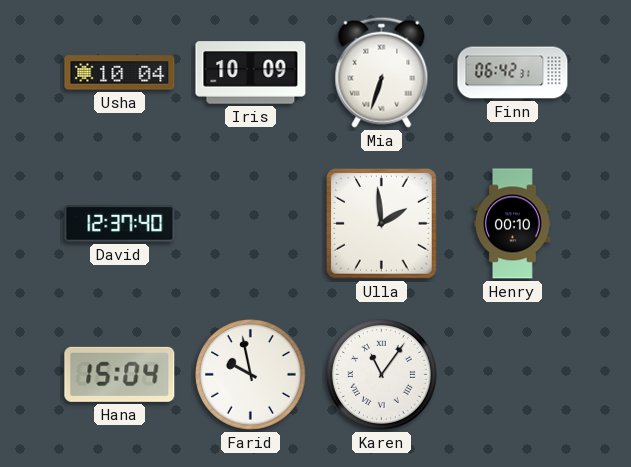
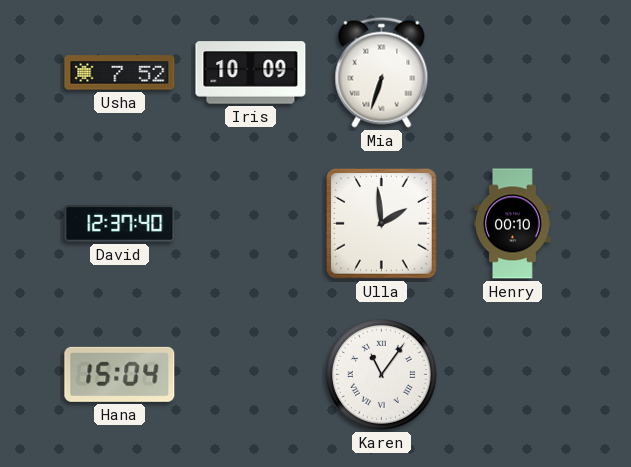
Usha: 10:04 -> 7:52
Finn: 06:42 -> none
Farid: 9:58 -> none
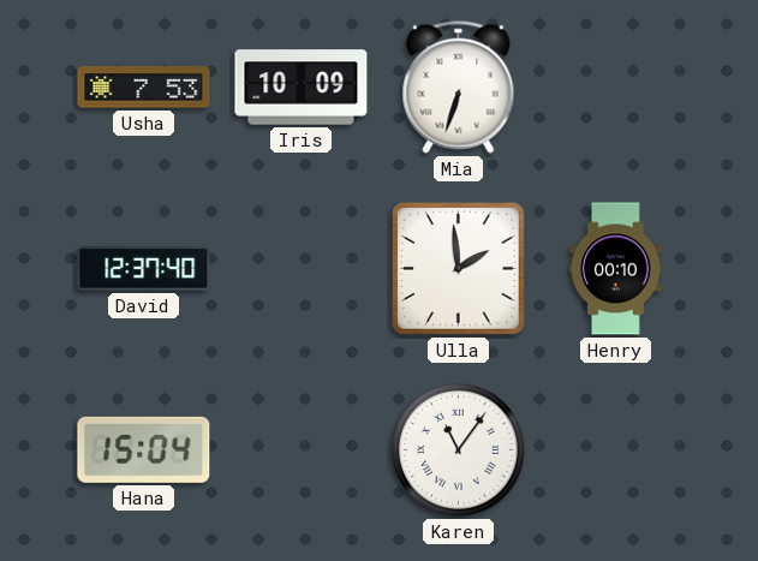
Usha: 7:52 -> 7:53
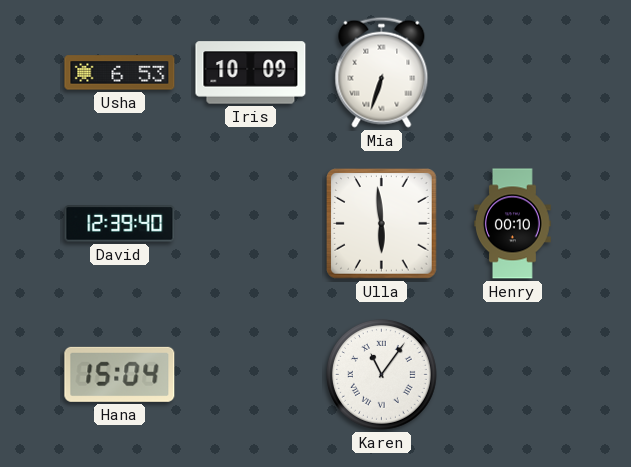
Usha: 7:53 -> 6:53
David: 12:37 -> 12:39
Ulla: 1:59 -> 5:59
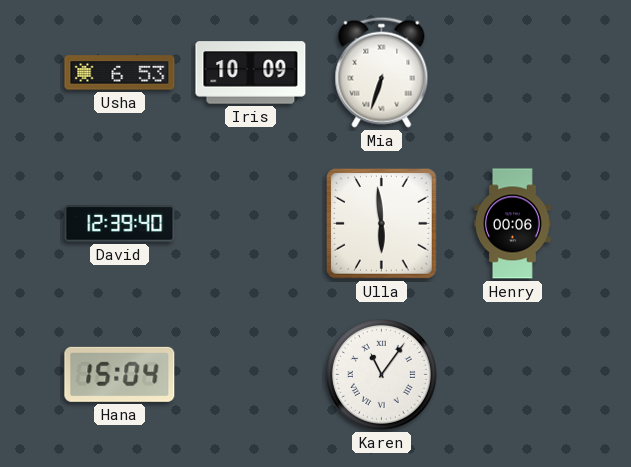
Henry: 00:10 -> 00:06
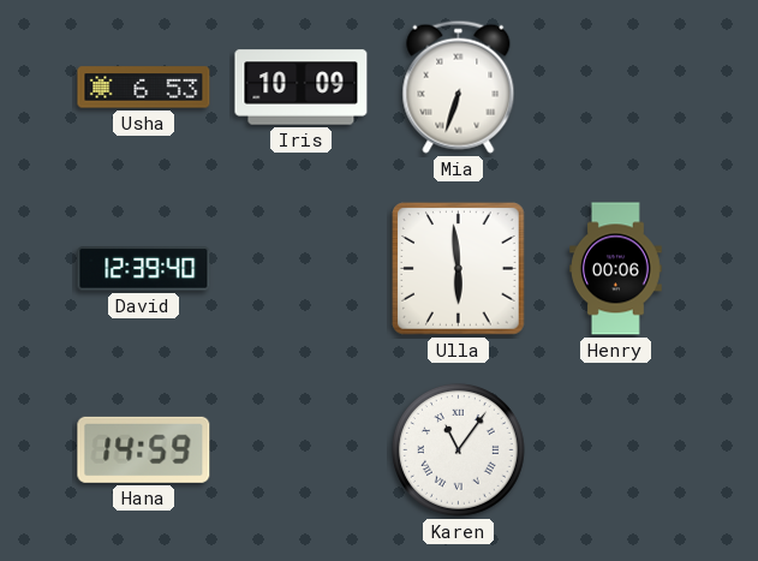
Hana: 15:04 -> 14:59
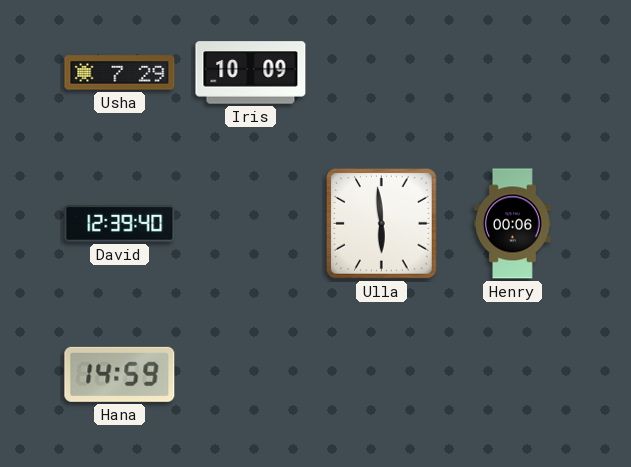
Usha: 6:53 -> 7:29
Mia: 6:33 -> none
Karen: 11:06 -> none
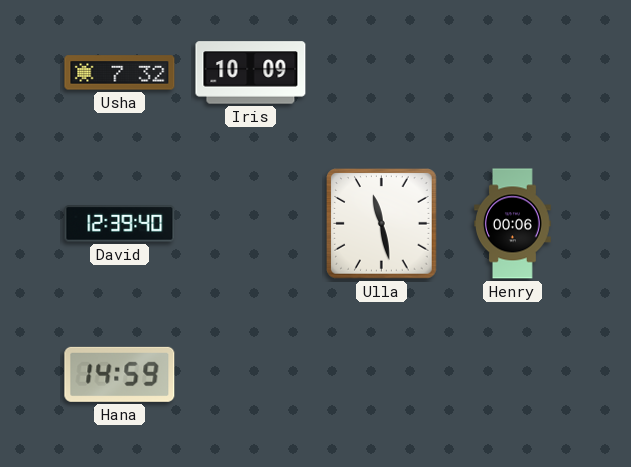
Usha: 7:29 -> 7:32
Ulla: 5:59 -> 11:28
